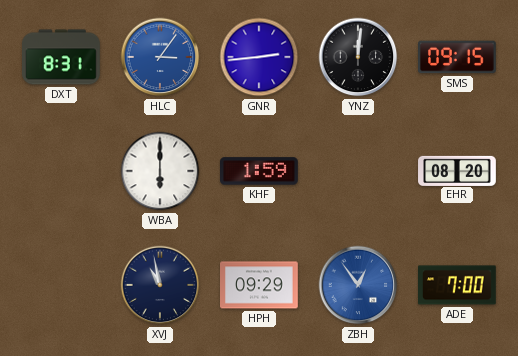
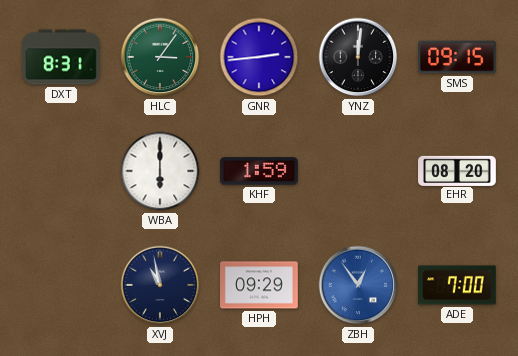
HLC dial: blue -> green
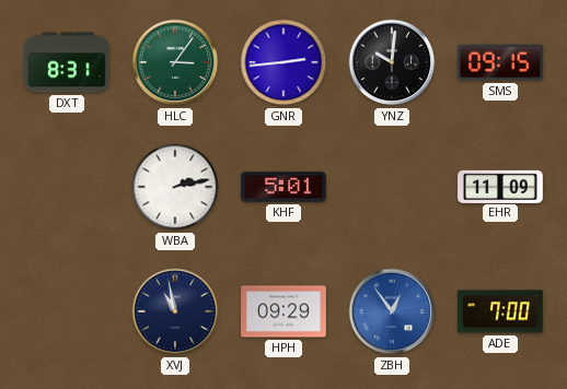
YNZ: 12:01 -> 10:01
WBA: 6:00 -> 2:13
KHF: 1:59 -> 5:01
EHR: 08:20 -> 11:09
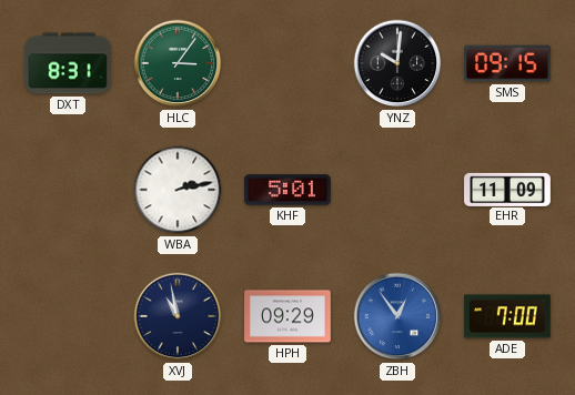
GNR: 2:44 -> none
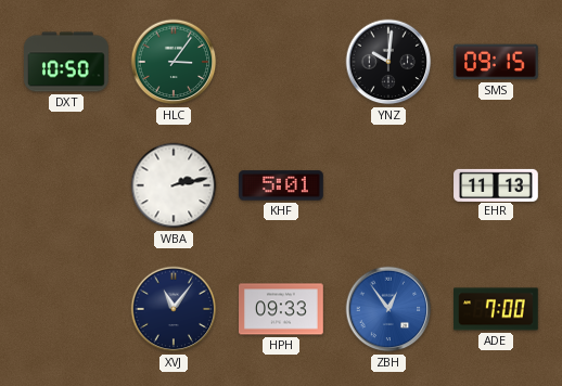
DXT: 8:31 -> 10:50
EHR: 11:09 -> 11:13
XVJ: 10:58 -> 11:06
HPH: 09:29 -> 09:33
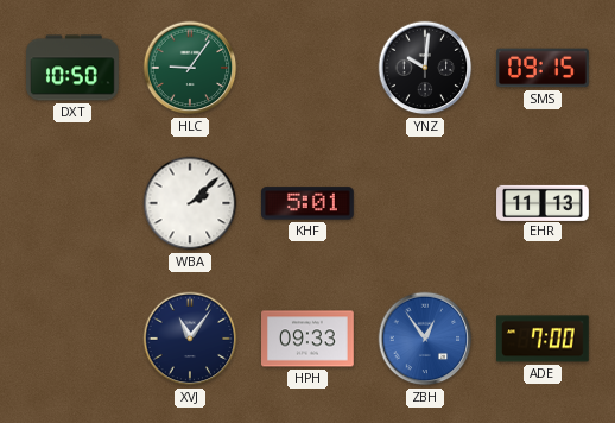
HLC: 3:06 -> 9:06
WBA: 2:13 -> 2:08
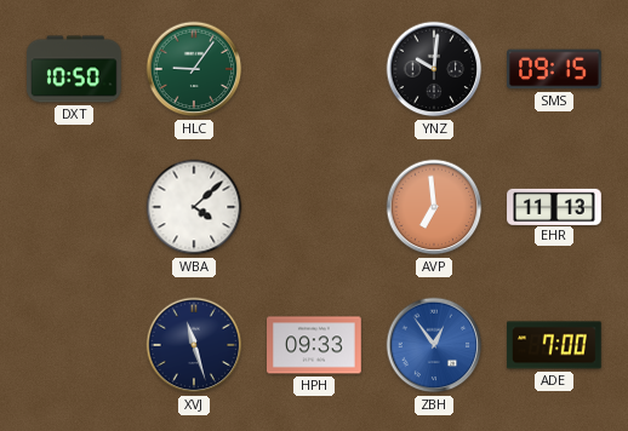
WBA: 2:08 -> 4:08
KHF: 5:01 -> none
AVP: none -> 6:59
XVJ: 11:06 -> 11:27
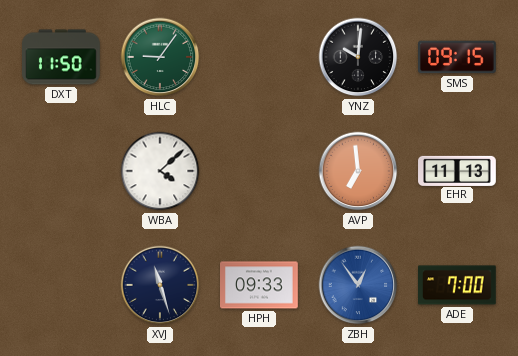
DXT: 10:50 -> 11:50
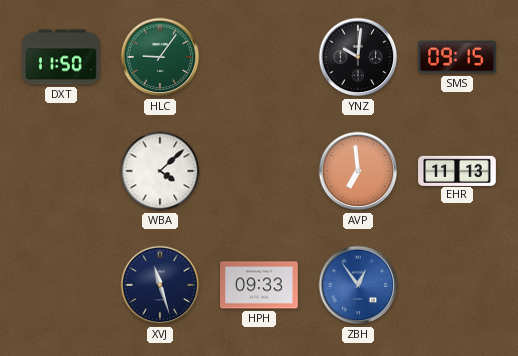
ADE: 7:00 -> none
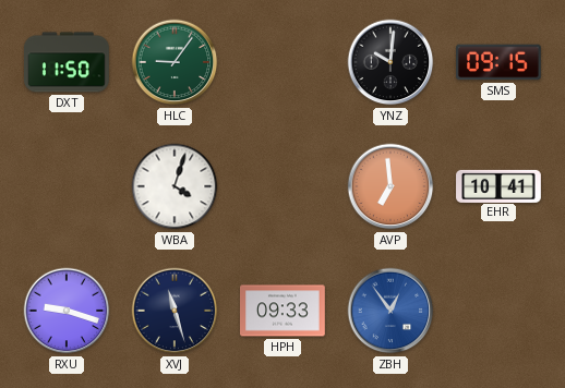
WBA: 4:08 -> 4:03
EHR: 11:13 -> 10:41
RXU: none -> 9:18
